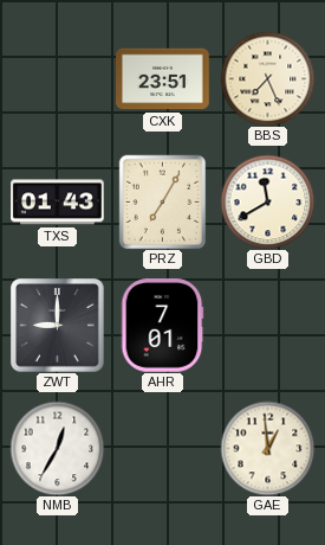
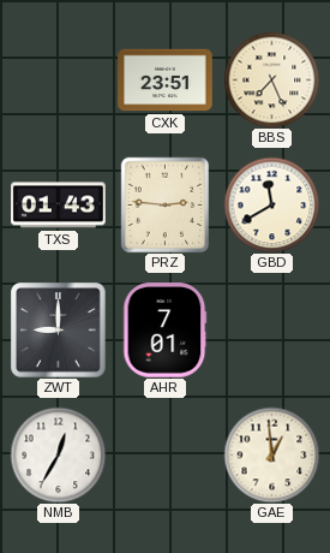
PRZ: 7:05 -> 2:46
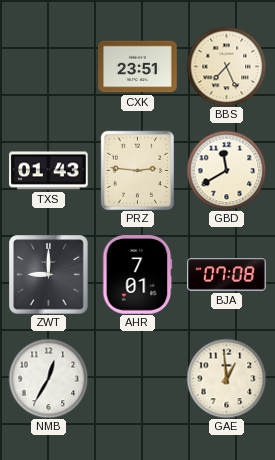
BJA: none -> 07:08
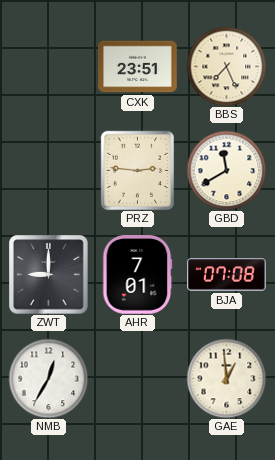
TXS: 01:43 -> none
